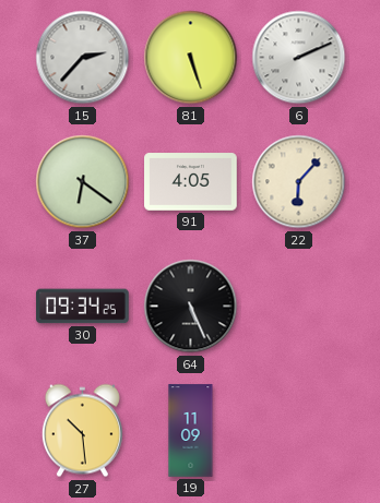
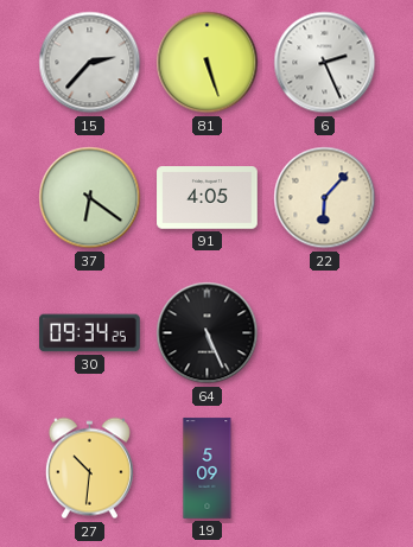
6: 2:11 -> 2:26
27: 10:29 -> 10:31
19: 11:09 -> 5:09
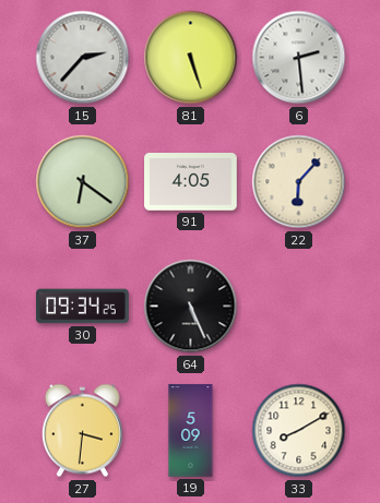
6: 2:26 -> 2:29
27: 10:31 -> 3:31
33: none -> 8:10
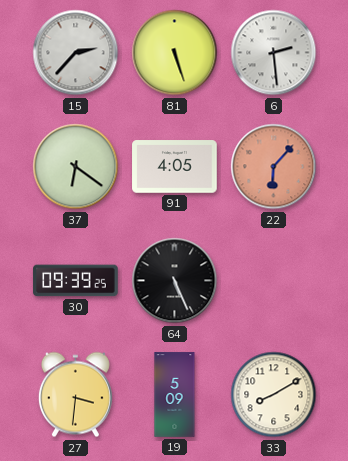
22 dial: cream -> salmon
30: 09:34 -> 09:39
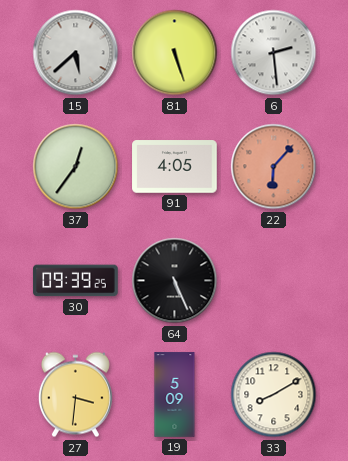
15: 2:37 -> 5:38
37: 6:21 -> 12:36
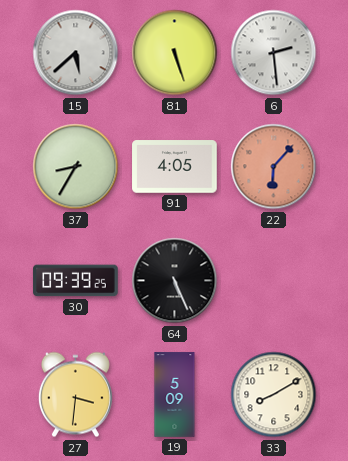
37: 12:36 -> 8:35
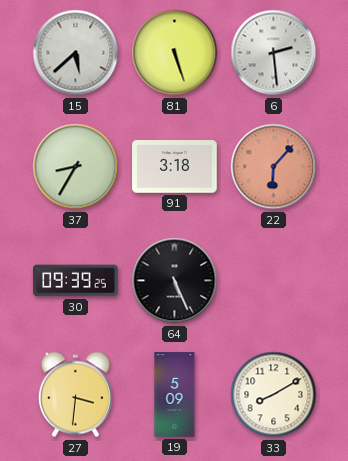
91: 4:05 -> 3:18
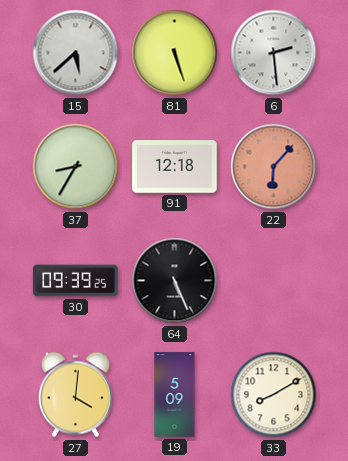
91: 3:18 -> 12:18
27: 3:31 -> 4:01
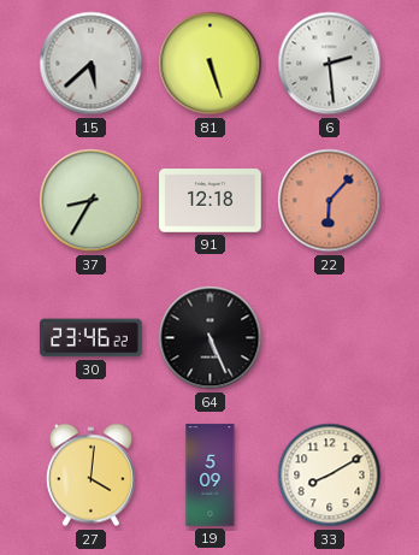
30: 09:39 -> 23:46
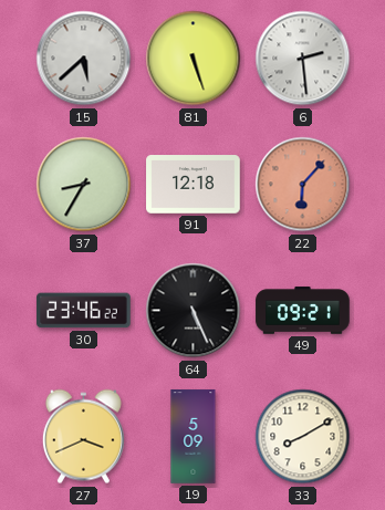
49: none -> 09:21
27: 4:01 -> 3:41
